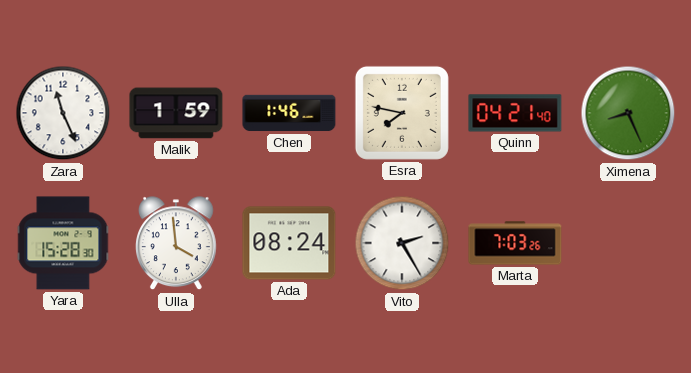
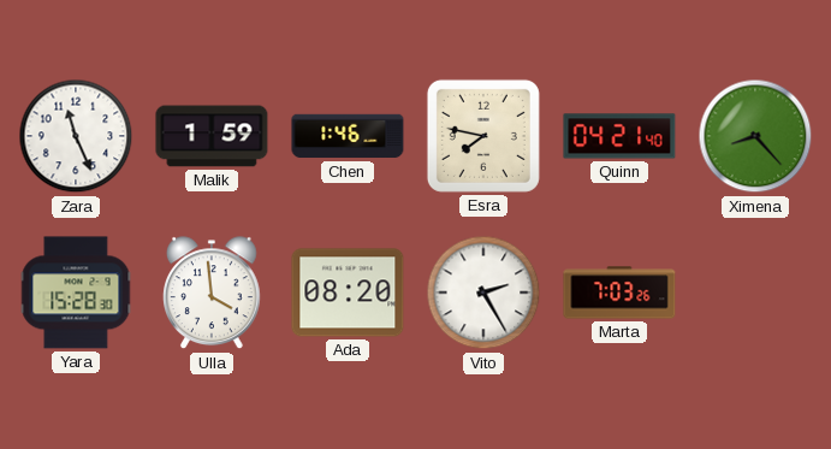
Ximena: 8:26 -> 8:23
Ada: 08:24 -> 08:20
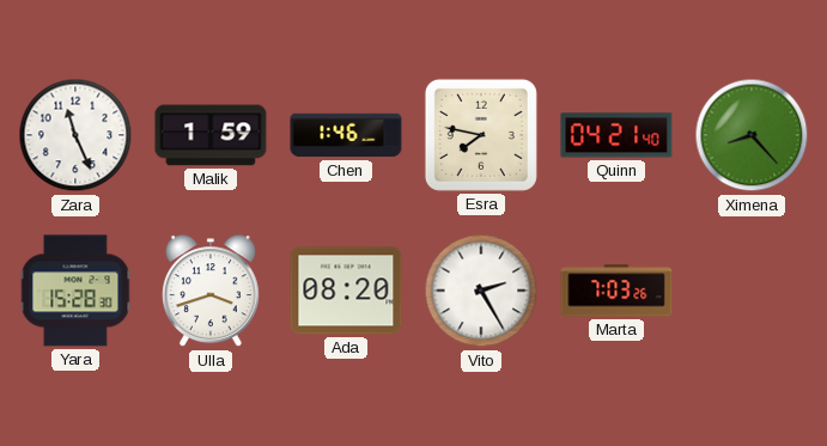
Ulla: 3:59 -> 3:42
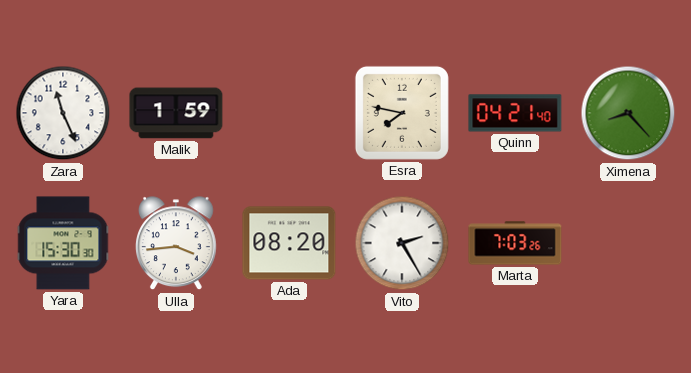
Chen: 1:46 -> none
Yara: 15:28 -> 15:30
Ulla: 3:42 -> 3:44
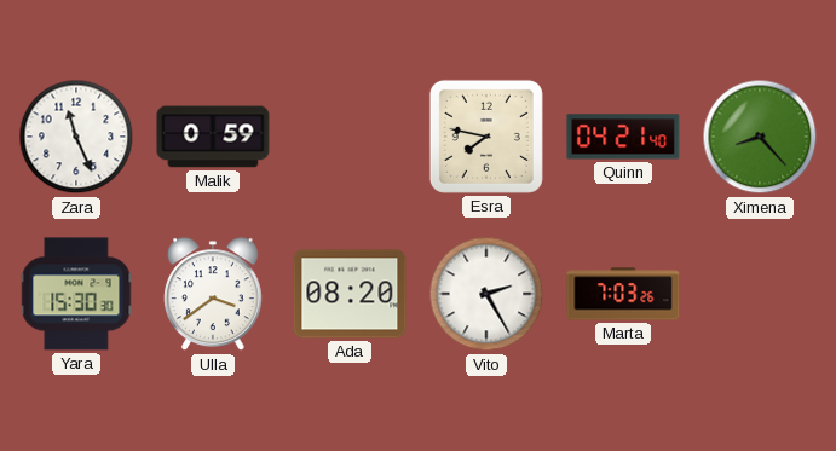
Malik: 1:59 -> 0:59
Ulla: 3:44 -> 3:39
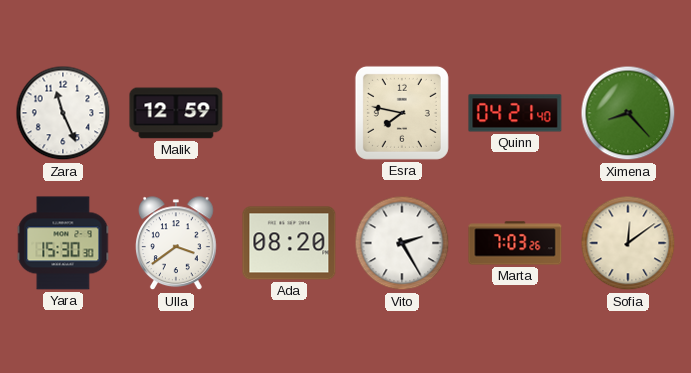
Malik: 0:59 -> 12:59
Sofia: none -> 12:09
